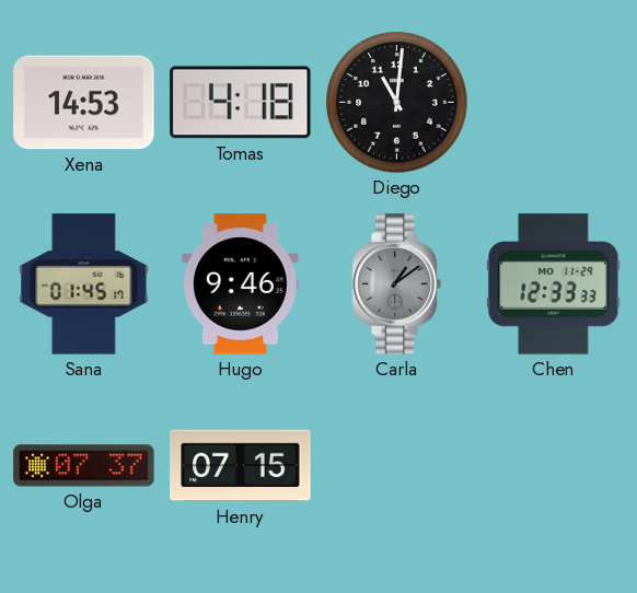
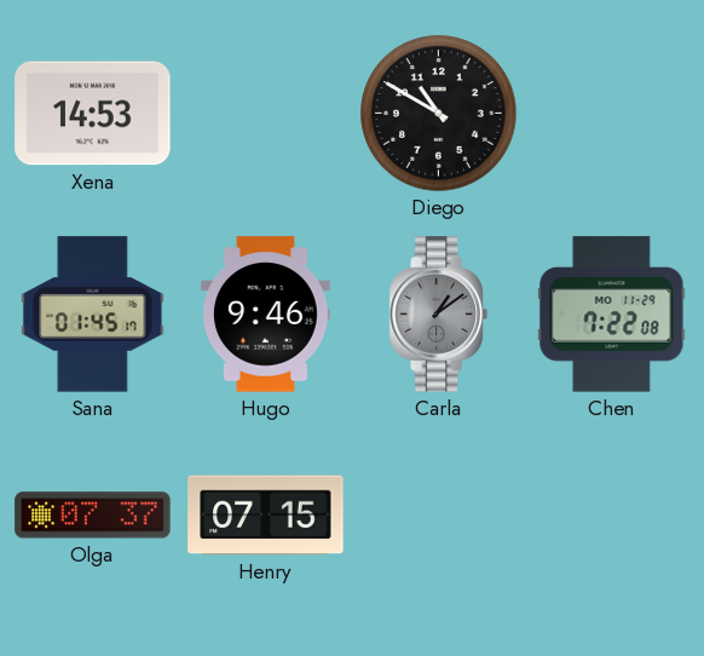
Tomas: 4:18 -> none
Diego: 11:01 -> 10:50
Chen: 12:33 -> 7:22
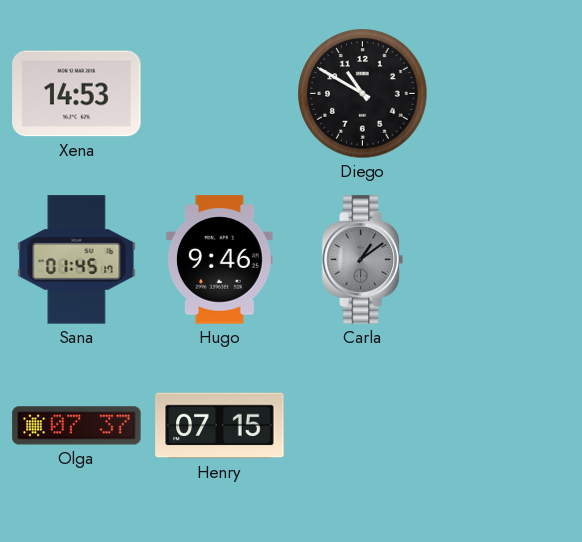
Chen: 7:22 -> none
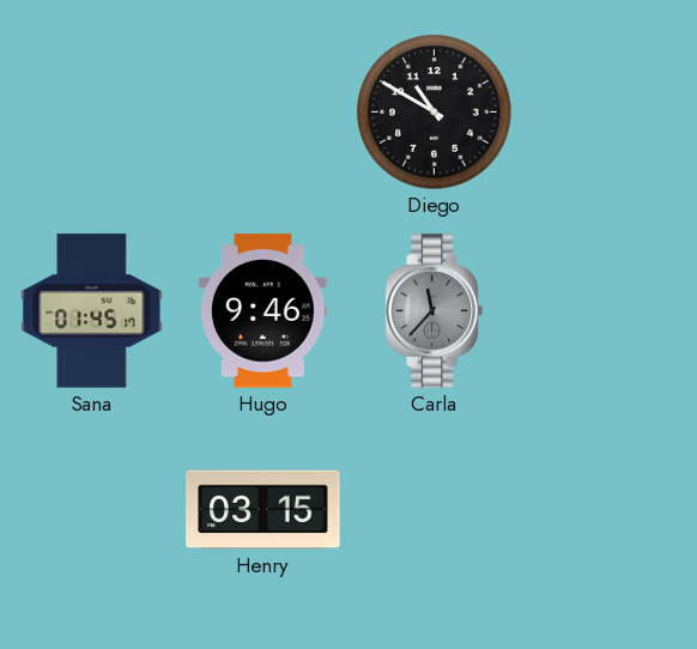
Xena: 14:53 -> none
Carla: 1:09 -> 11:37
Olga: 07:37 -> none
Henry: 07:15 -> 03:15
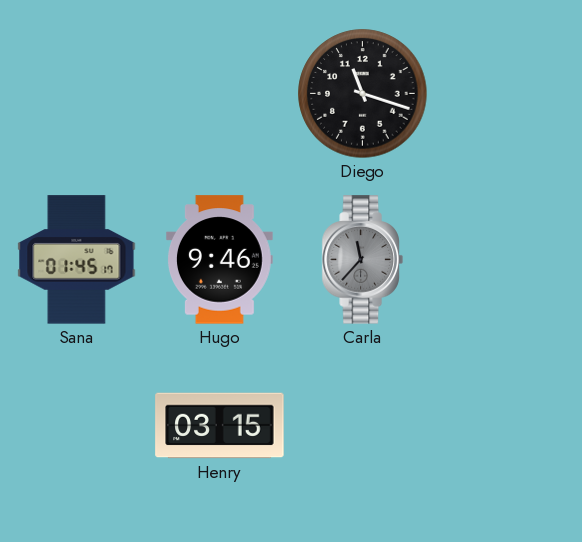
Diego: 10:50 -> 11:18
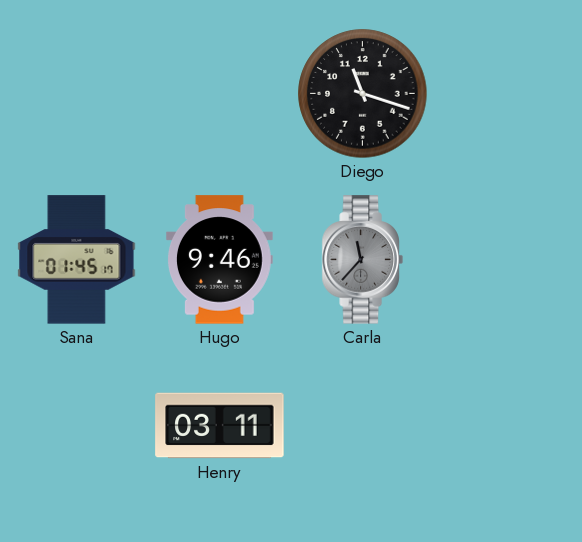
Henry: 03:15 -> 03:11
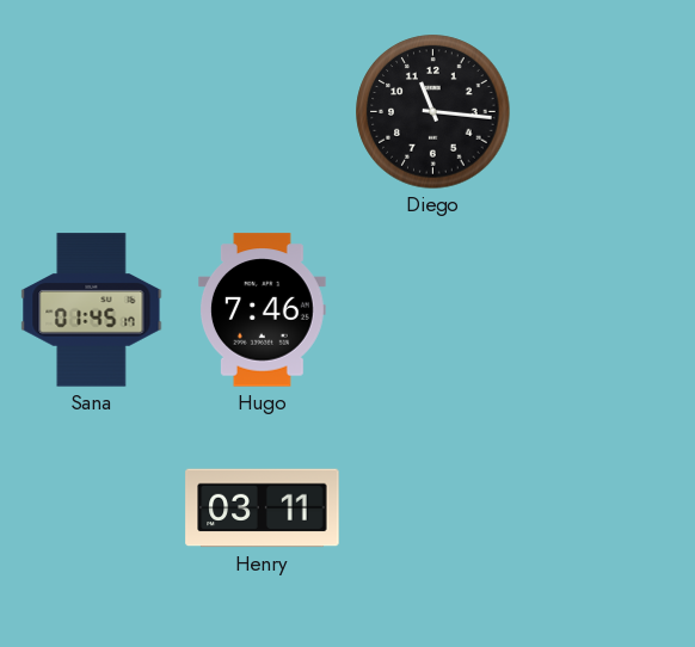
Diego: 11:18 -> 11:16
Hugo: 9:46 -> 7:46
Carla: 11:37 -> none
